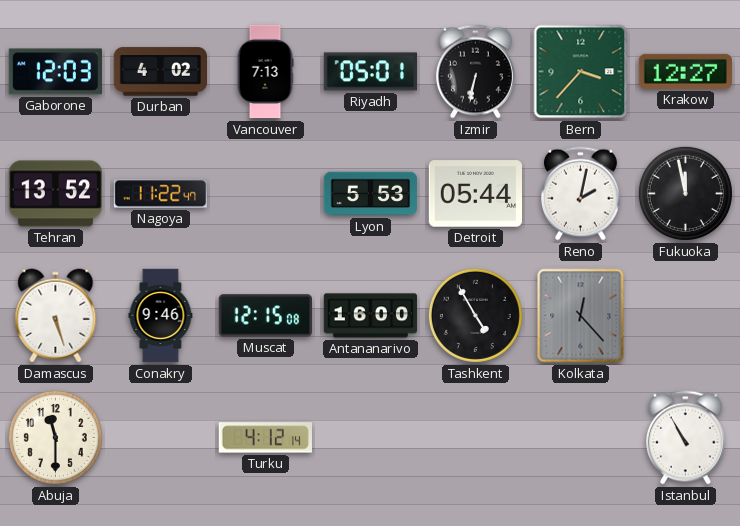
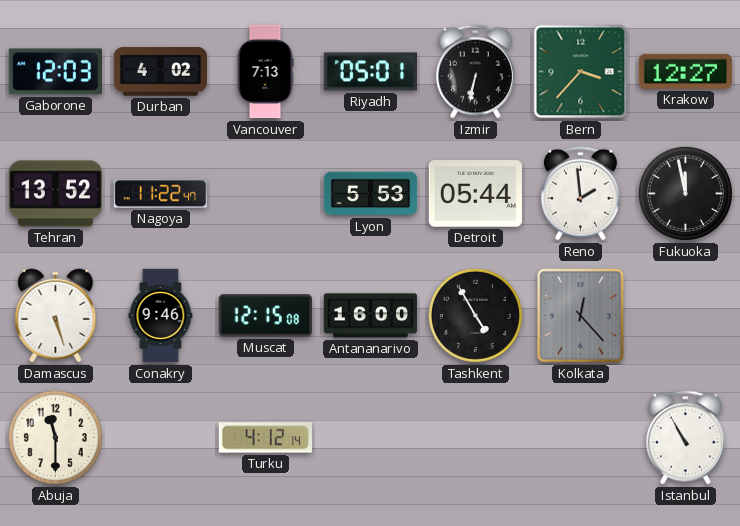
Reno: 2:02 -> 1:59
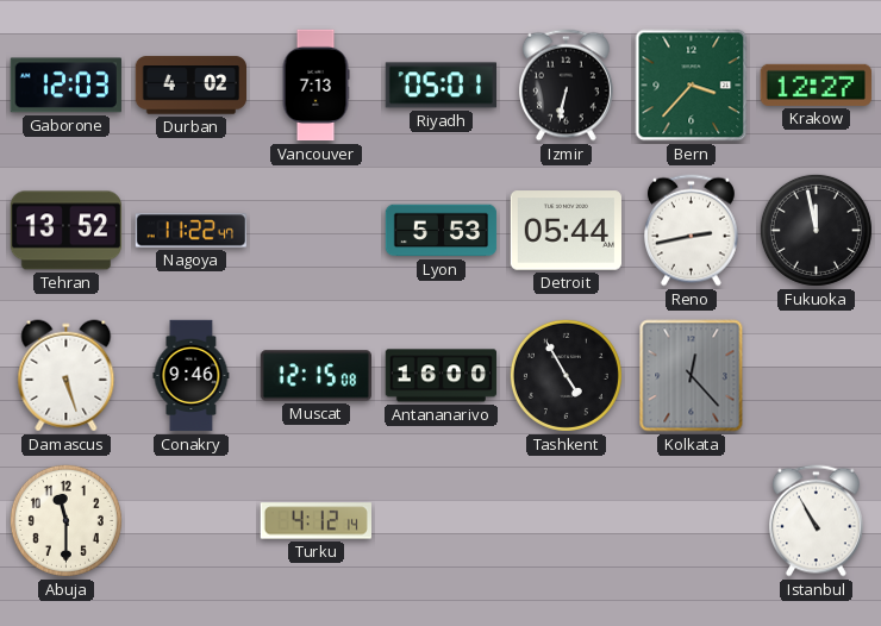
Reno: 1:59 -> 2:43
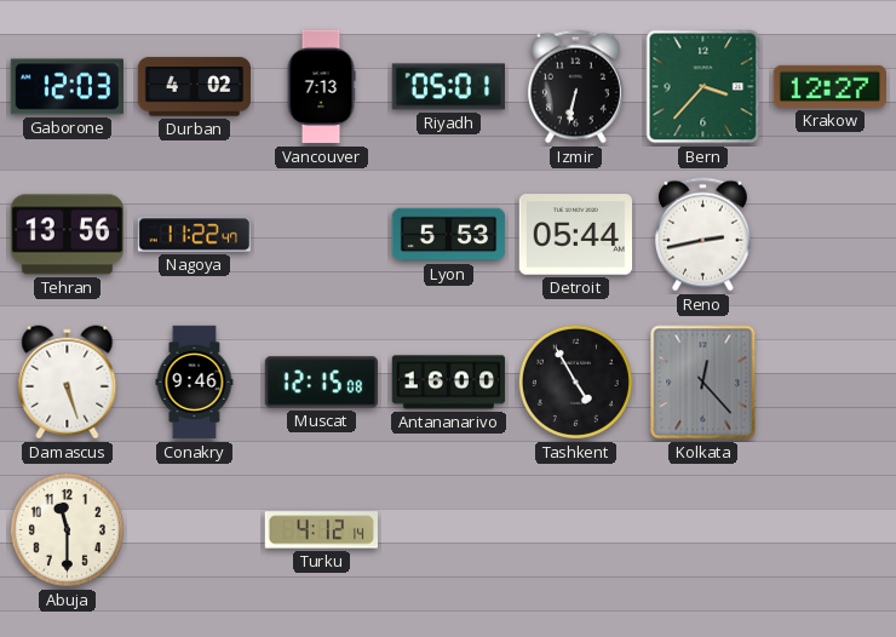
Tehran: 13:52 -> 13:56
Fukuoka: 11:58 -> none
Istanbul: 10:55 -> none
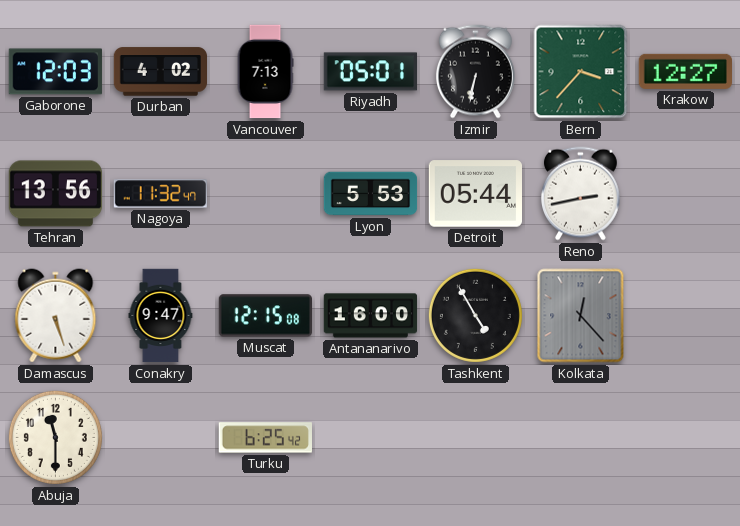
Nagoya: 11:22 -> 11:32
Conakry: 9:46 -> 9:47
Turku: 4:12 -> 6:25
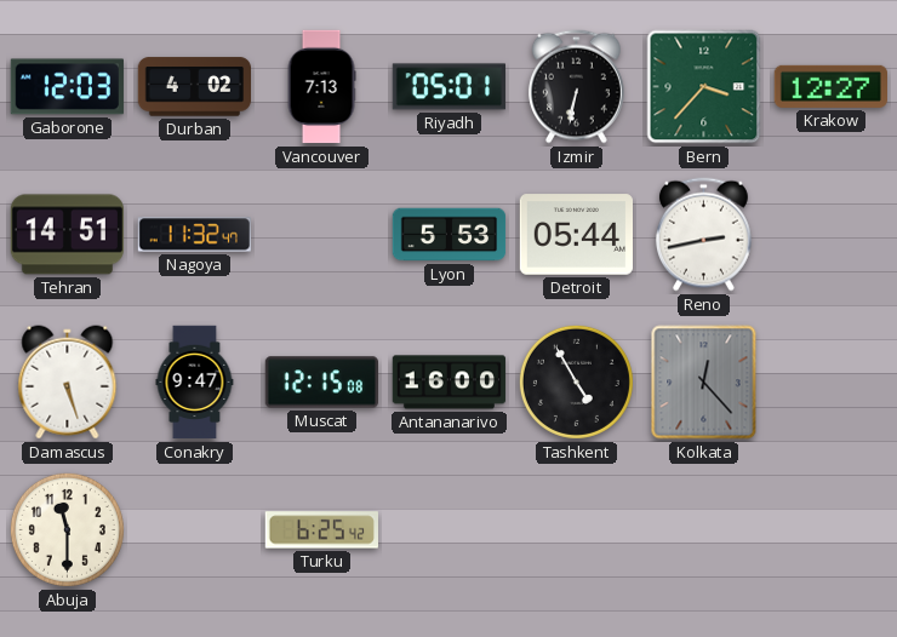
Tehran: 13:56 -> 14:51
